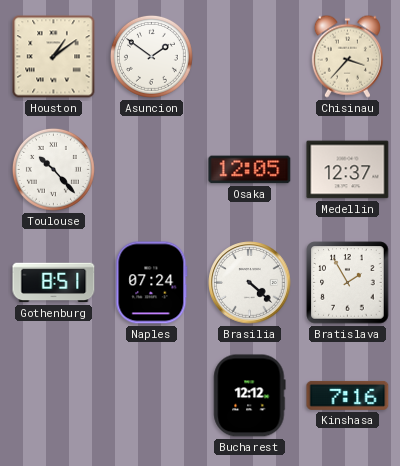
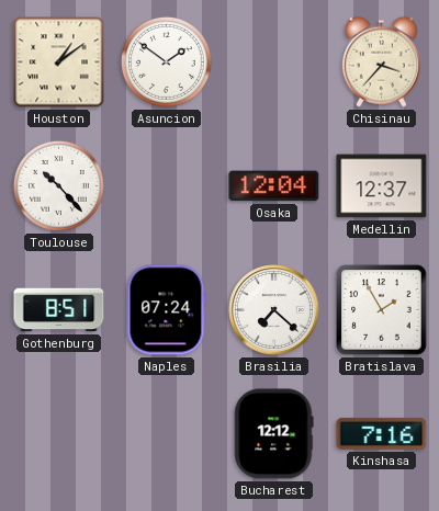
Osaka: 12:05 -> 12:04
Brasilia: 4:22 -> 7:22
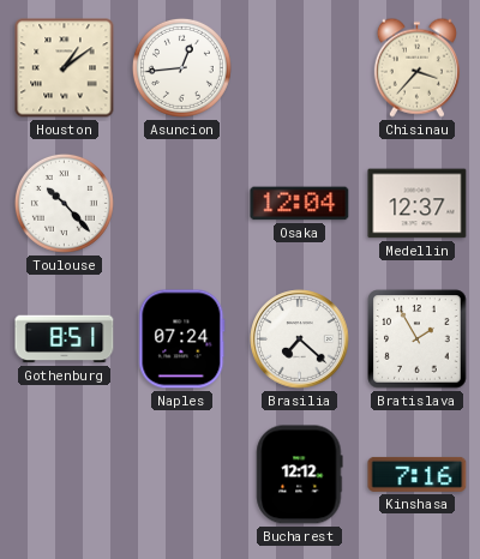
Asuncion: 1:51 -> 12:44
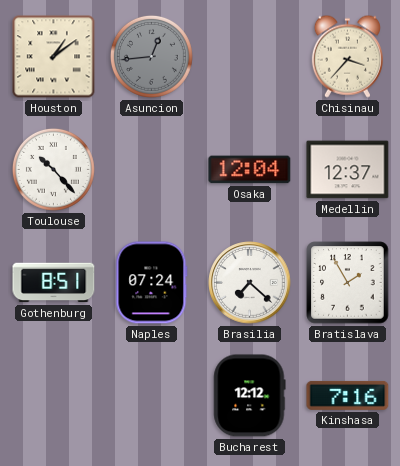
Asuncion dial: white -> grey
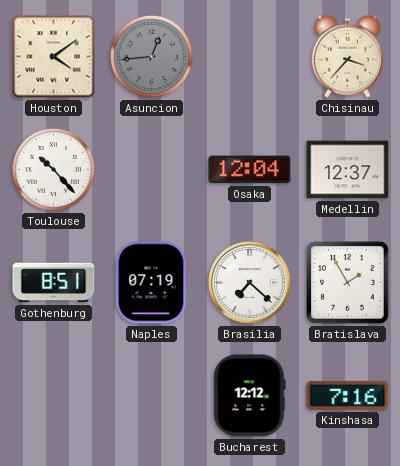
Houston: 1:09 -> 4:09
Naples: 07:24 -> 07:19
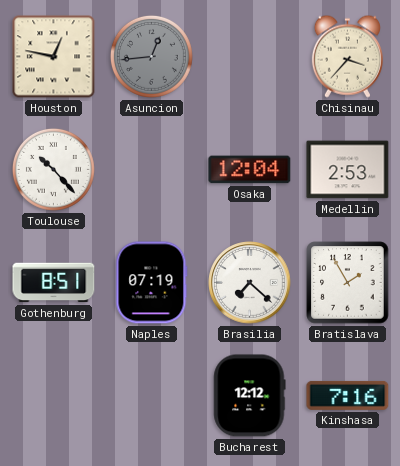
Houston: 4:09 -> 12:47
Medellin: 12:37 -> 2:53
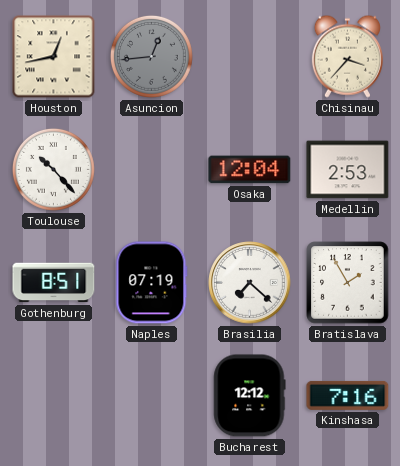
Houston: 12:47 -> 12:43
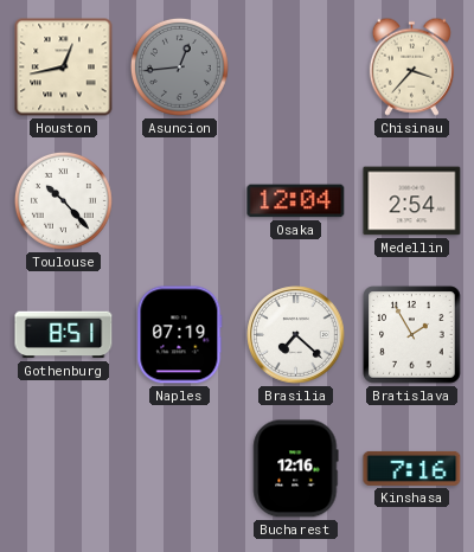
Medellin: 2:53 -> 2:54
Bucharest: 12:12 -> 12:16
